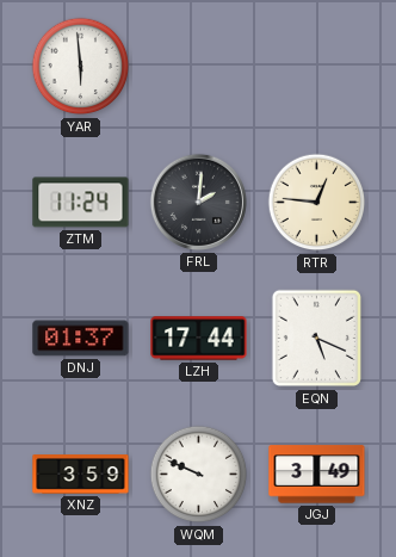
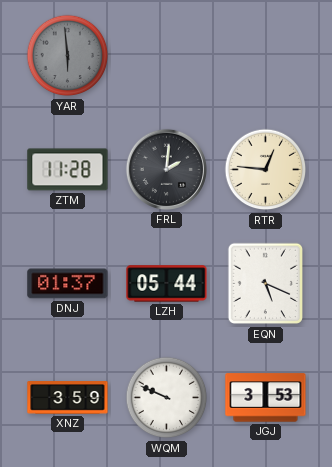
YAR dial: white -> grey
ZTM: 11:24 -> 11:28
LZH: 17:44 -> 05:44
JGJ: 3:49 -> 3:53
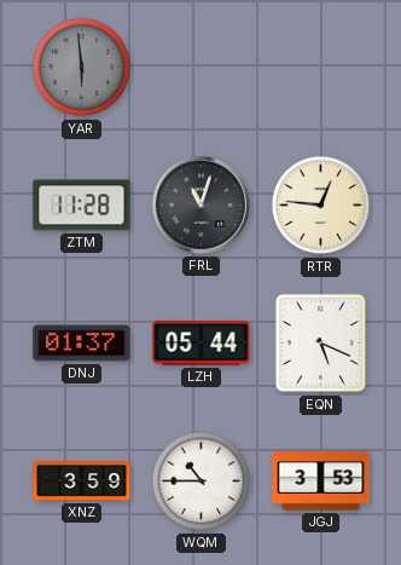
FRL: 2:01 -> 11:03
WQM: 9:49 -> 10:45
